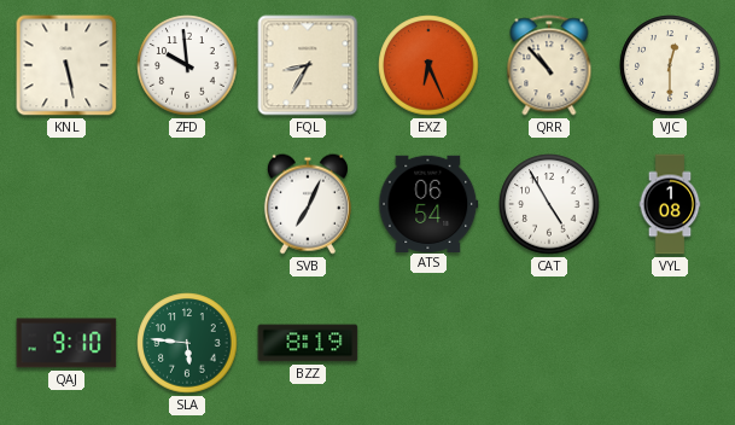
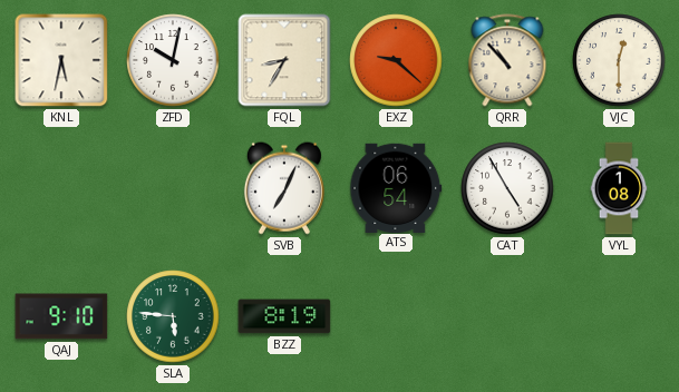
KNL: 5:28 -> 5:32
ZFD: 9:59 -> 10:02
EXZ: 6:26 -> 9:22
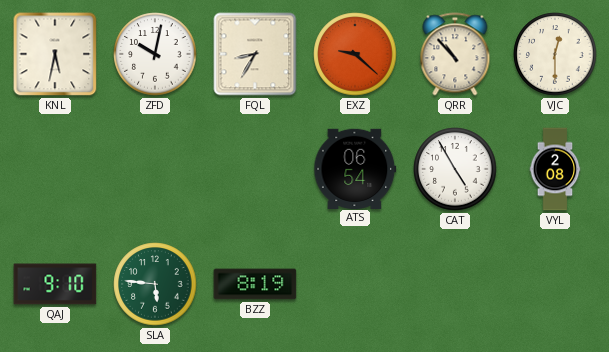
SVB: 7:04 -> none
VYL: 1:08 -> 2:08
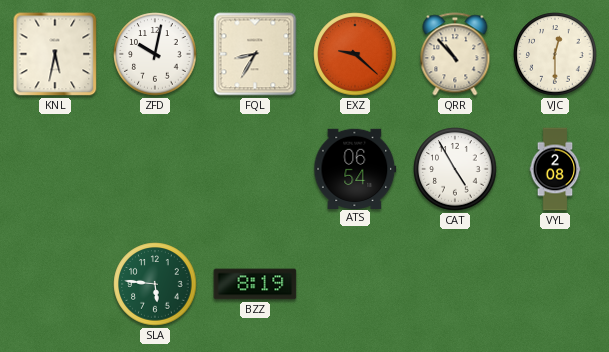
QAJ: 9:10 -> none
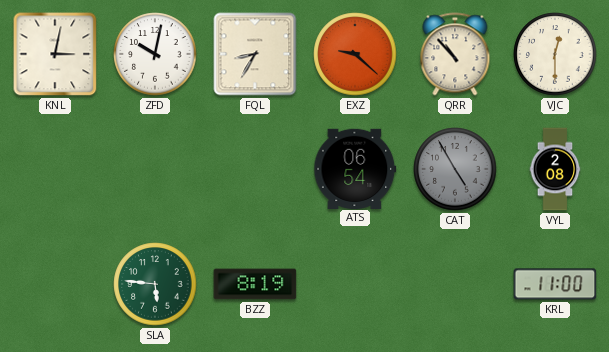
KNL: 5:32 -> 3:02
CAT dial: white -> grey
KRL: none -> 11:00
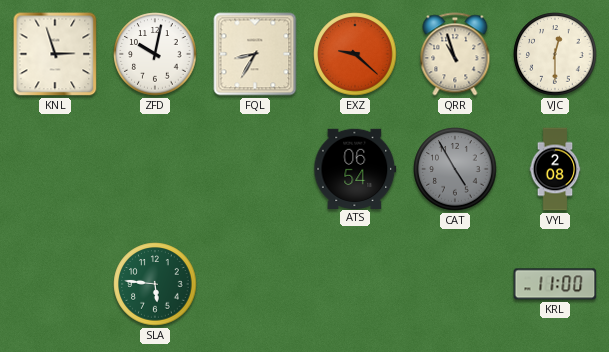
KNL: 3:02 -> 2:57
QRR: 10:53 -> 10:57
BZZ: 8:19 -> none
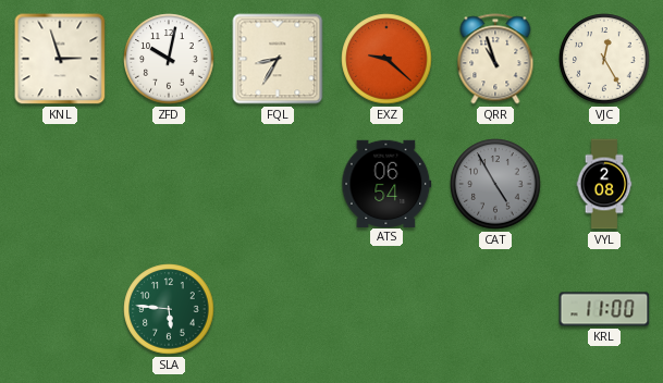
VJC: 12:30 -> 12:25
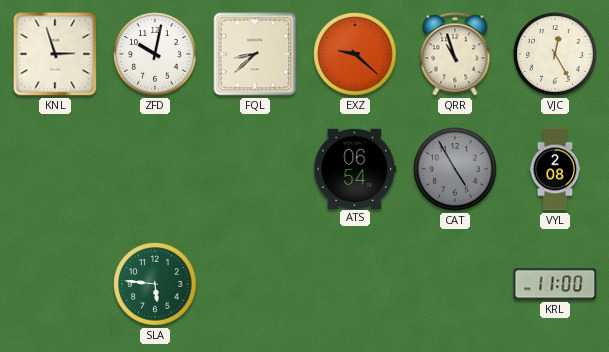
FQL: 8:35 -> 8:38
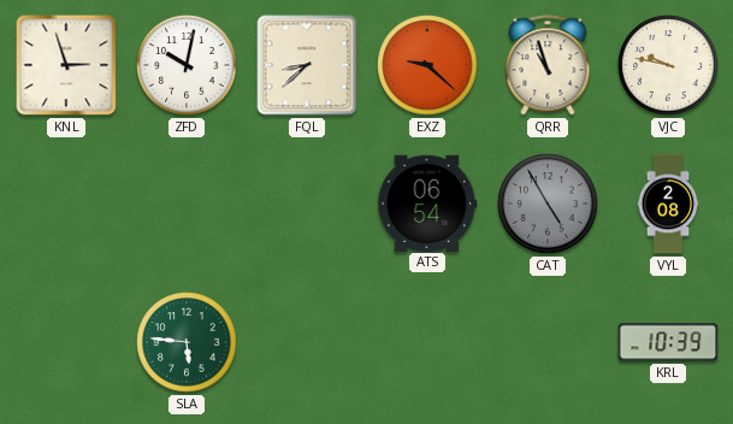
VJC: 12:25 -> 9:47
KRL: 11:00 -> 10:39
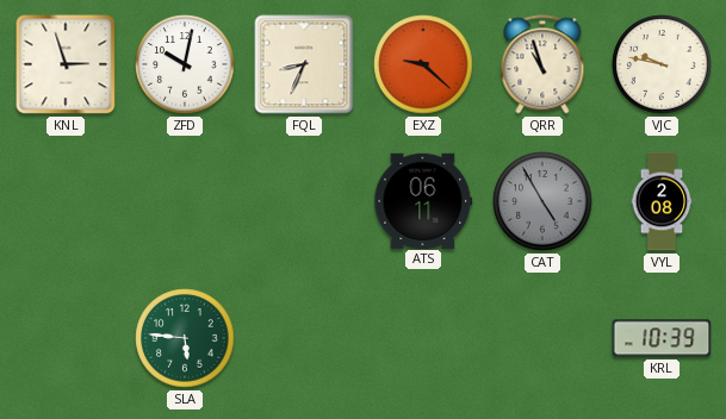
FQL: 8:38 -> 8:34
ATS: 06:54 -> 06:11
